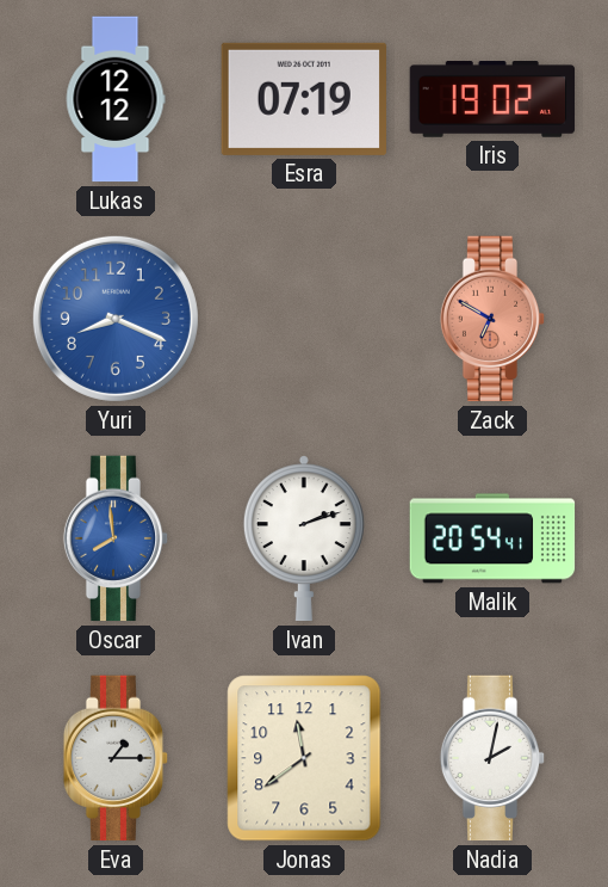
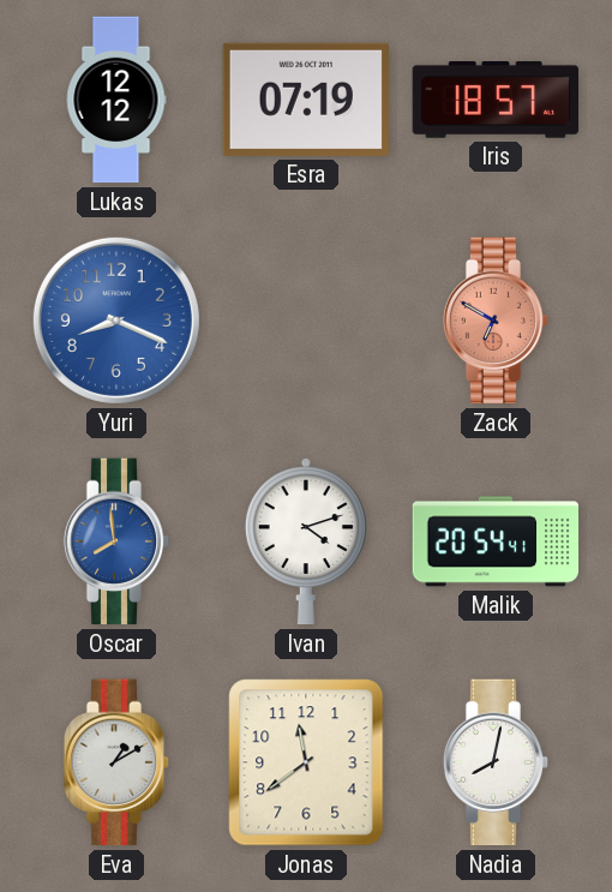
Iris: 19:02 -> 18:57
Ivan: 2:12 -> 4:12
Eva: 1:15 -> 1:10
Nadia: 2:02 -> 8:02
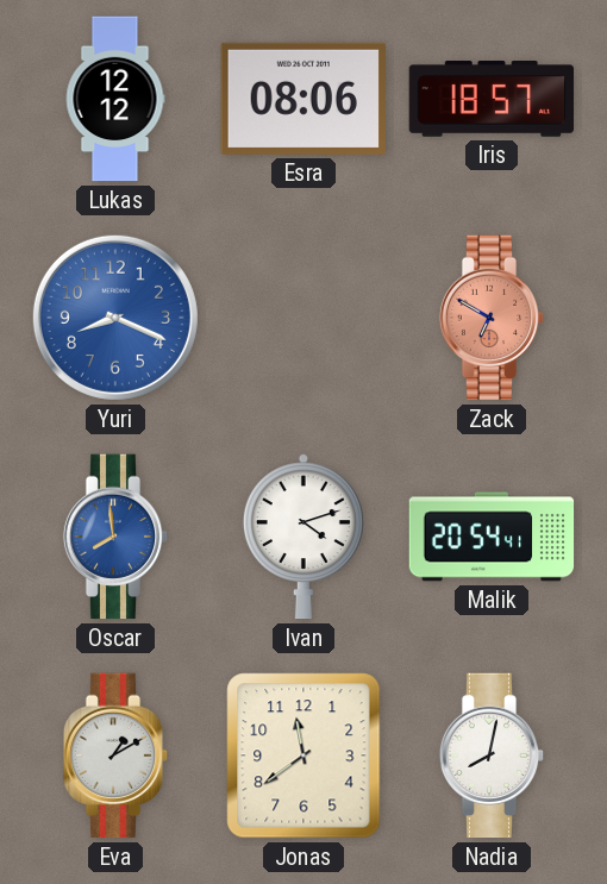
Esra: 07:19 -> 08:06
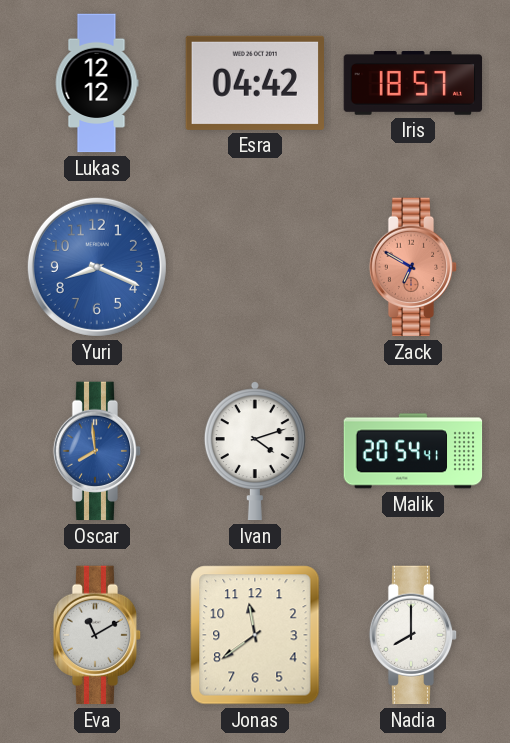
Esra: 08:06 -> 04:42
Eva: 1:10 -> 11:10
Nadia: 8:02 -> 8:00
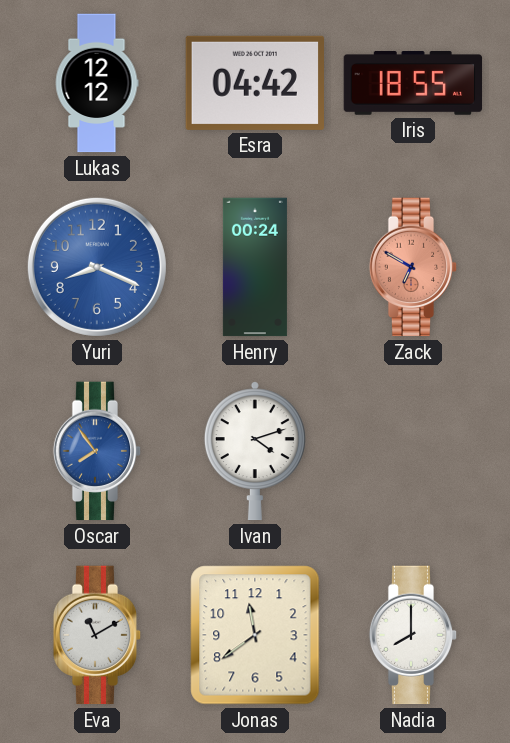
Iris: 18:57 -> 18:55
Henry: none -> 00:24
Oscar: 7:59 -> 7:54
Malik: 20:54 -> none
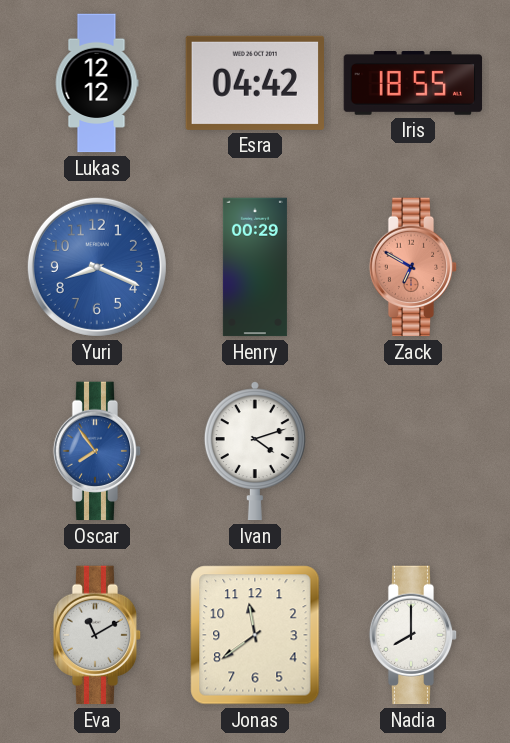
Henry: 00:24 -> 00:29
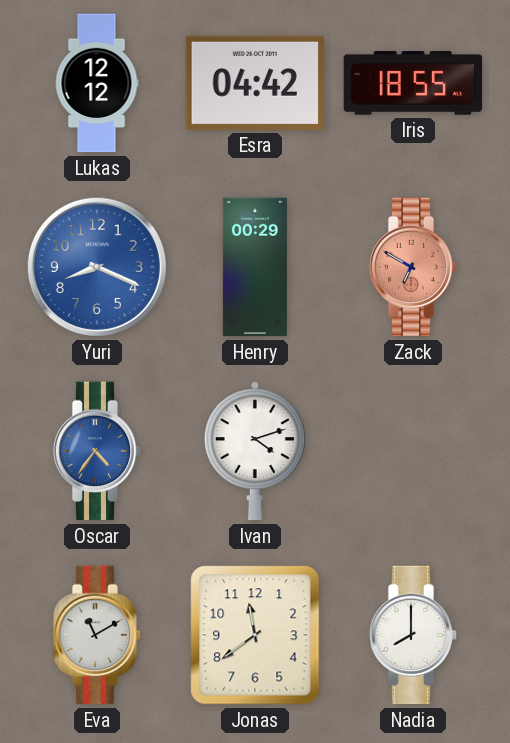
Oscar: 7:54 -> 4:36
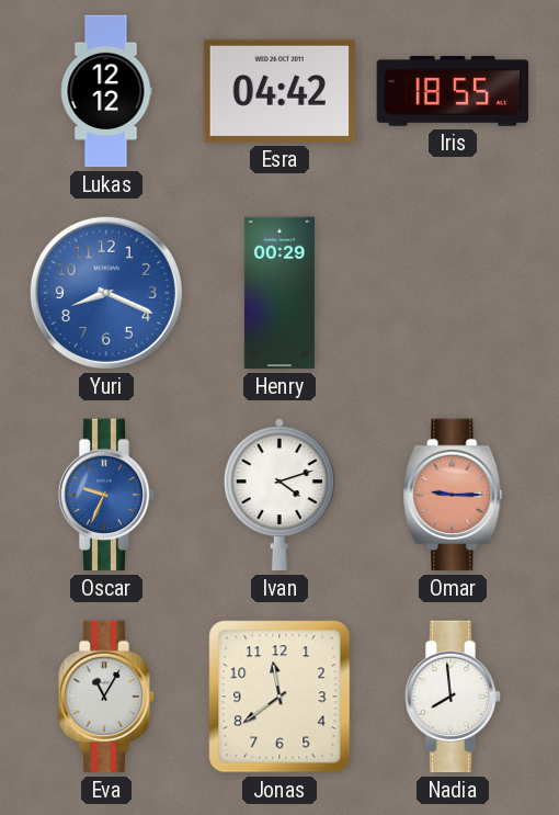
Zack: 6:50 -> none
Oscar: 4:36 -> 9:34
Omar: none -> 9:15
Eva: 11:10 -> 11:05
Nadia: 8:00 -> 7:59
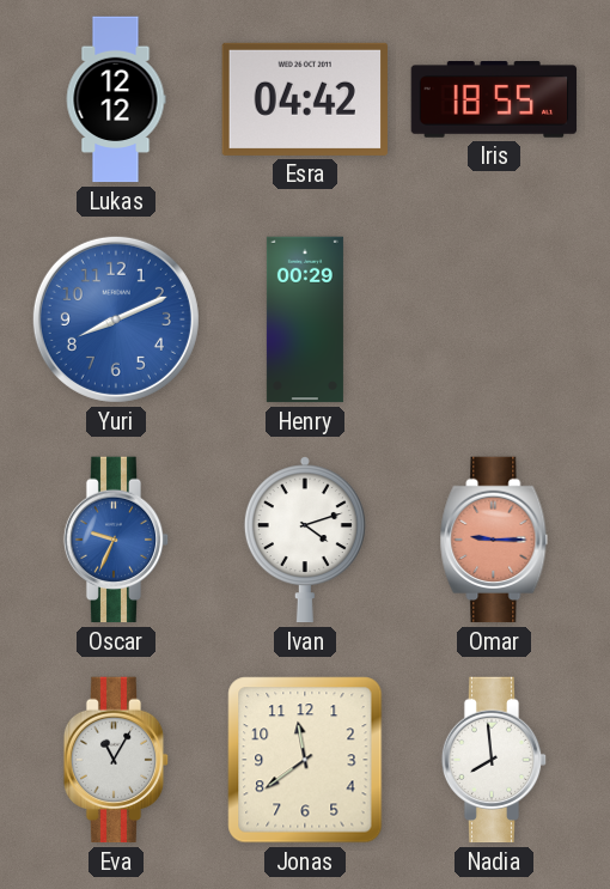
Yuri: 8:19 -> 8:11
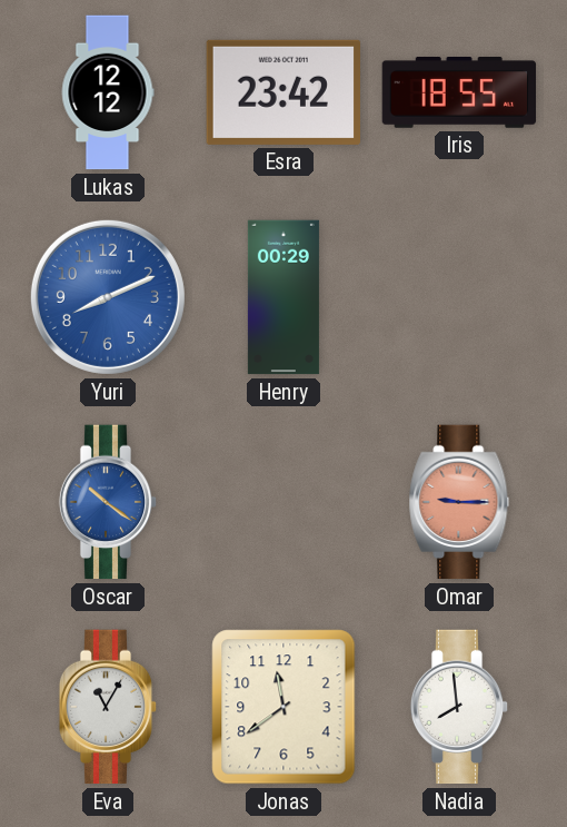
Esra: 04:42 -> 23:42
Oscar: 9:34 -> 10:21
Ivan: 4:12 -> none
